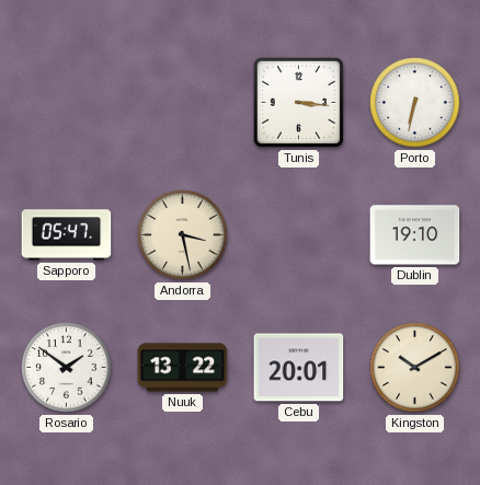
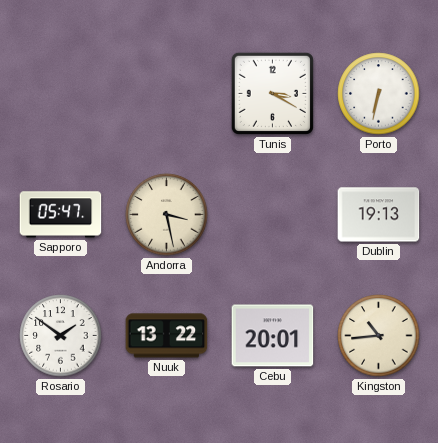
Tunis: 3:16 -> 3:20
Dublin: 19:10 -> 19:13
Kingston: 10:10 -> 10:44
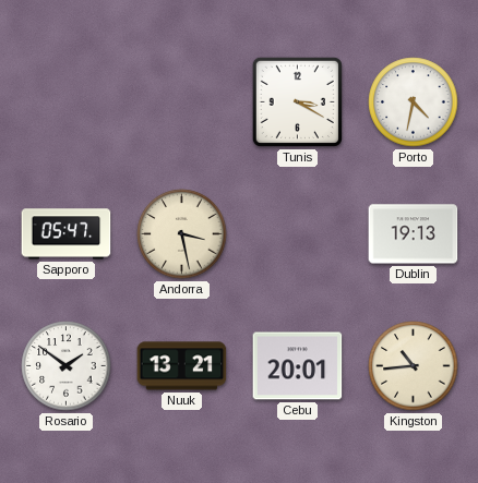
Porto: 6:32 -> 4:32
Nuuk: 13:22 -> 13:21
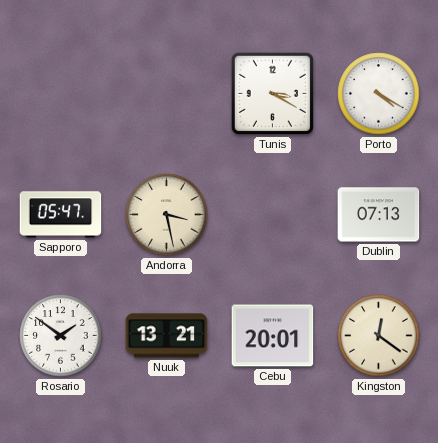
Porto: 4:32 -> 4:20
Dublin: 19:13 -> 07:13
Kingston: 10:44 -> 12:21
